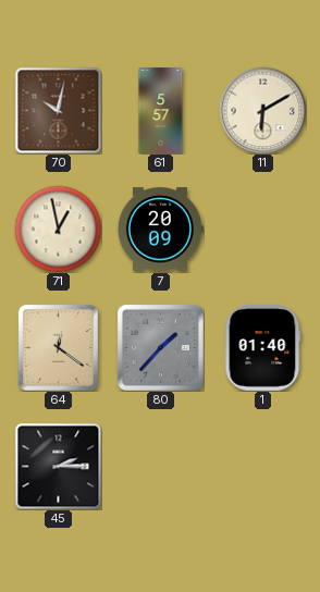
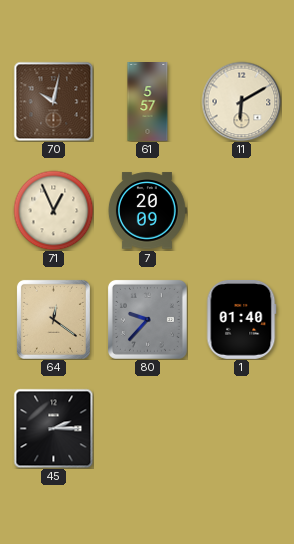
71: 12:58 -> 12:56
80: 1:37 -> 9:37
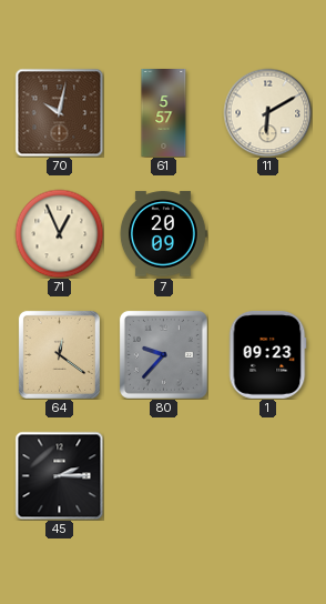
1: 01:40 -> 09:23
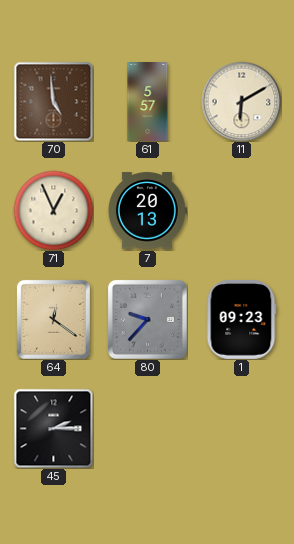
70: 10:02 -> 4:59
7: 20:09 -> 20:13
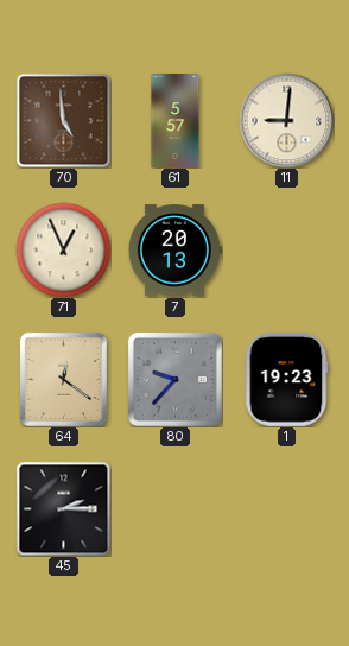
11: 6:10 -> 9:01
1: 09:23 -> 19:23
